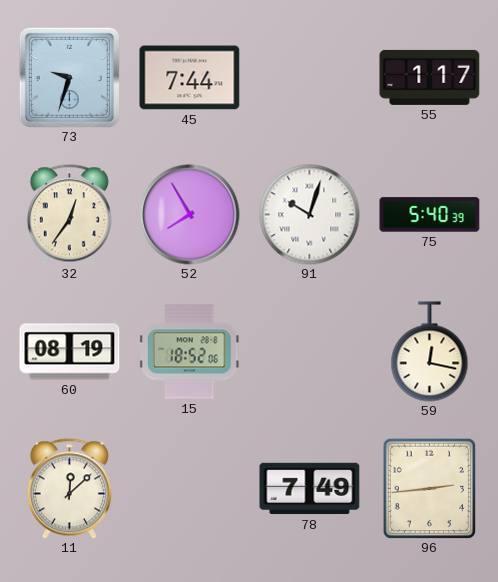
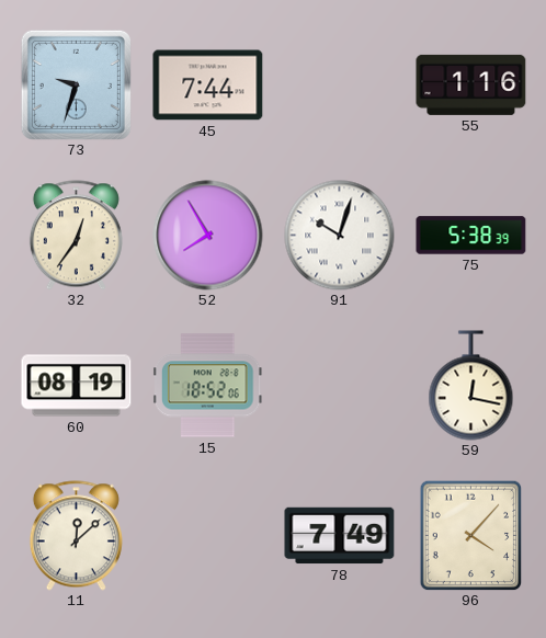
55: 1:17 -> 1:16
75: 5:40 -> 5:38
96: 2:44 -> 4:07
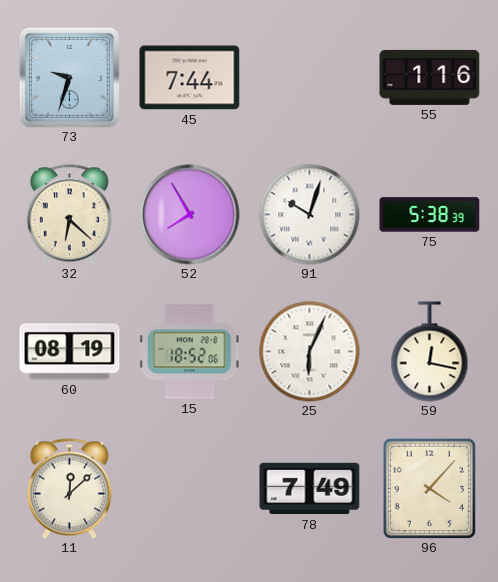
32: 12:36 -> 6:22
25: none -> 6:04
